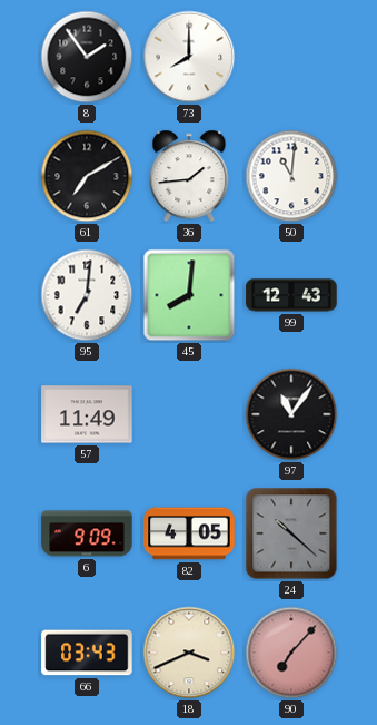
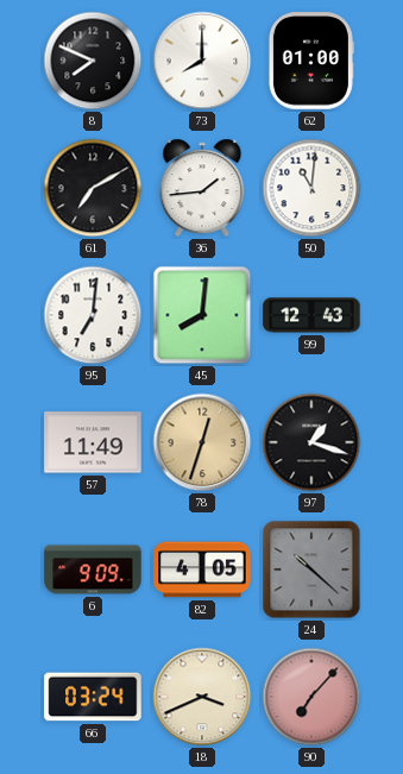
8: 1:54 -> 7:49
62: none -> 01:00
78: none -> 12:33
97: 11:06 -> 1:18
66: 03:43 -> 03:24
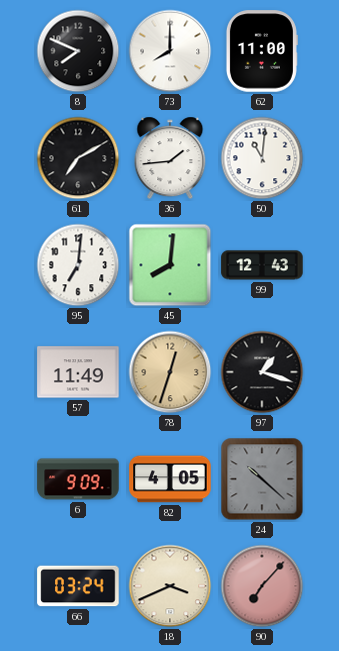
62: 01:00 -> 11:00
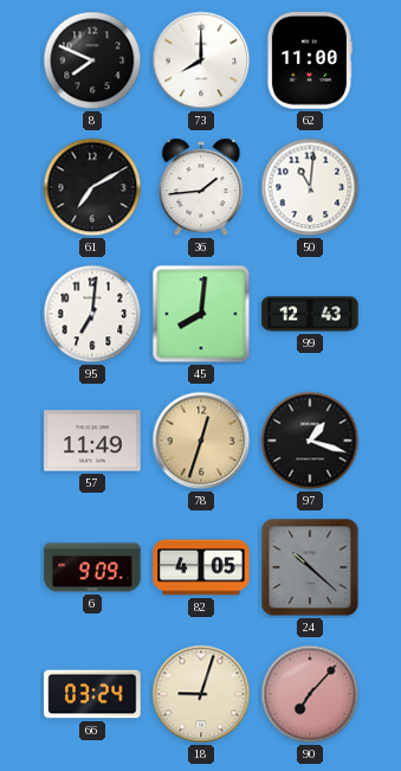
18: 3:41 -> 9:03
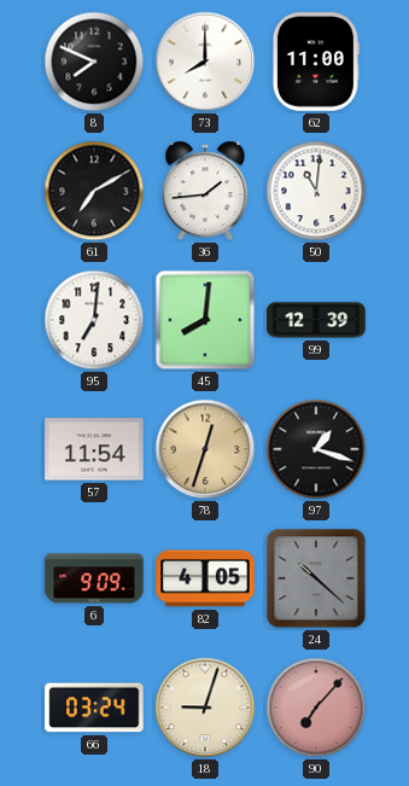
99: 12:43 -> 12:39
57: 11:49 -> 11:54
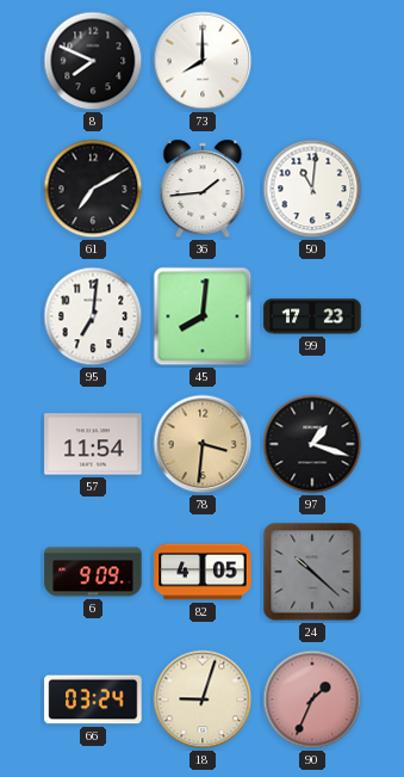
62: 11:00 -> none
99: 12:39 -> 17:23
78: 12:33 -> 3:31
90: 7:07 -> 1:34
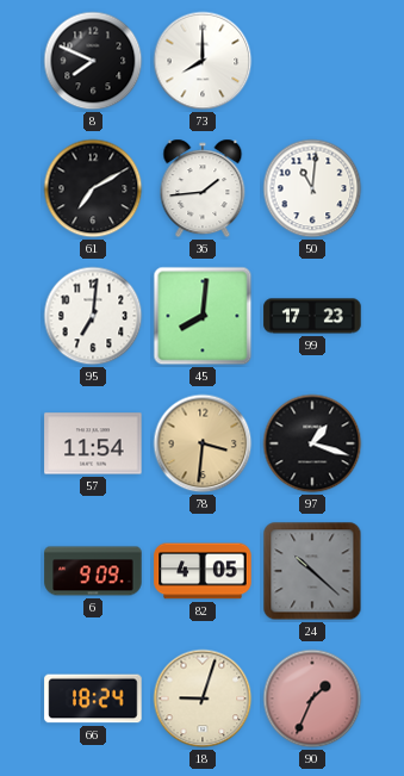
66: 03:24 -> 18:24
